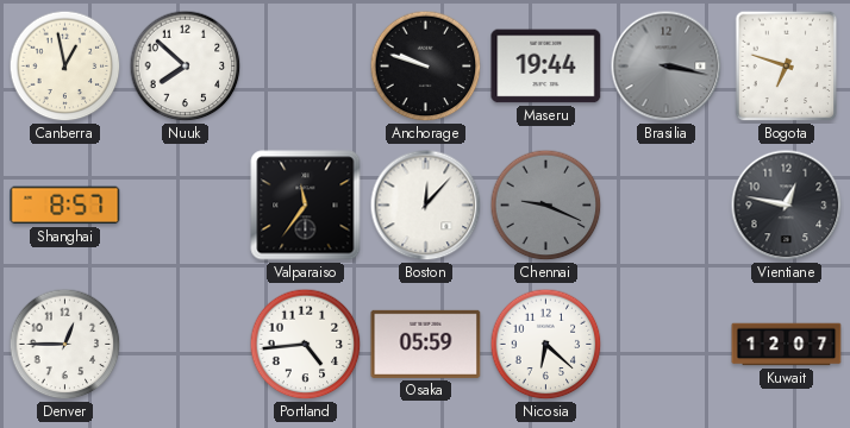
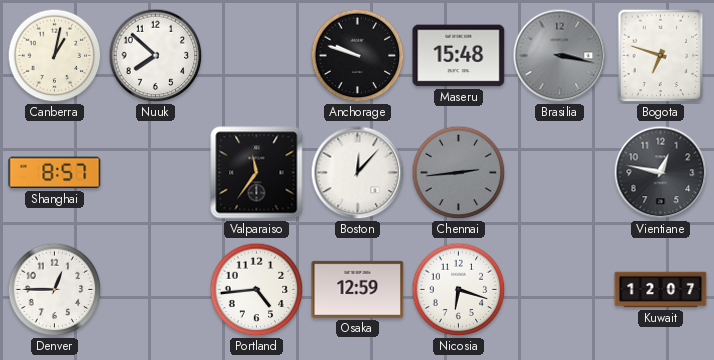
Canberra: 12:58 -> 1:02
Maseru: 19:44 -> 15:48
Chennai: 9:19 -> 2:44
Osaka: 05:59 -> 12:59
Nicosia: 6:22 -> 6:18
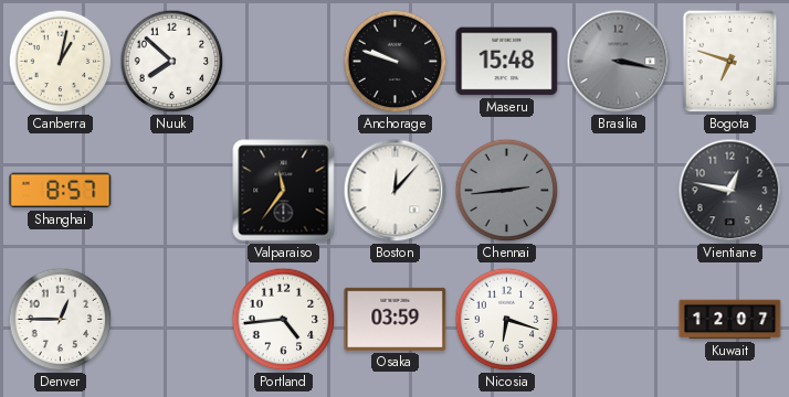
Osaka: 12:59 -> 03:59
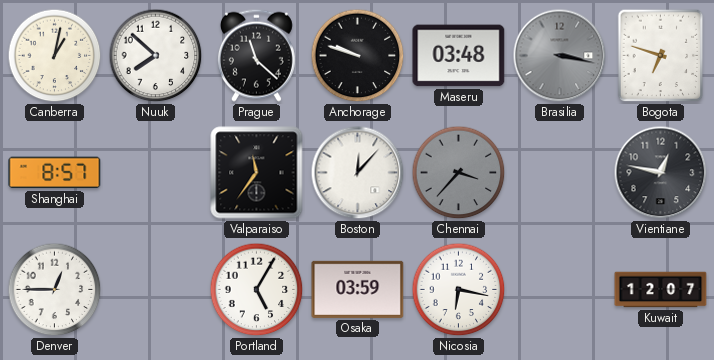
Prague: none -> 11:22
Maseru: 15:48 -> 03:48
Chennai: 2:44 -> 3:37
Portland: 4:44 -> 5:05
Nicosia: 6:18 -> 6:17
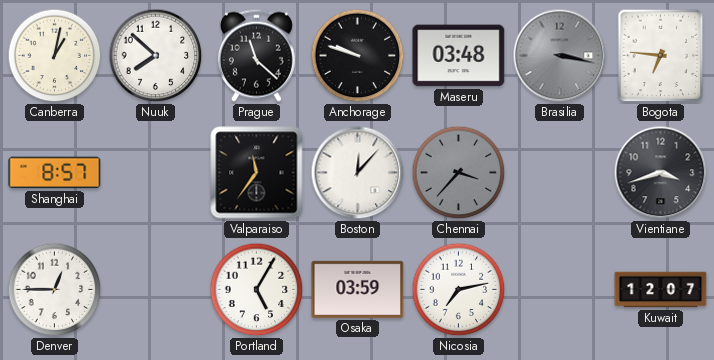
Bogota: 6:48 -> 6:46
Vientiane: 12:47 -> 3:42
Nicosia: 6:17 -> 7:13
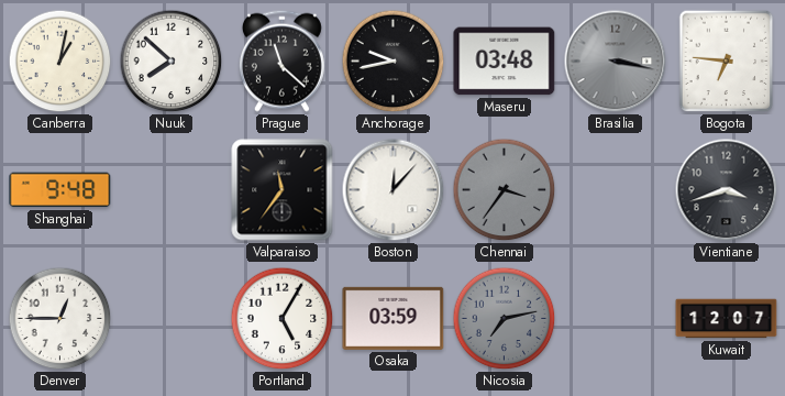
Anchorage: 9:48 -> 9:43
Shanghai: 8:57 -> 9:48
Chennai: 3:37 -> 3:36
Nicosia dial: white -> grey
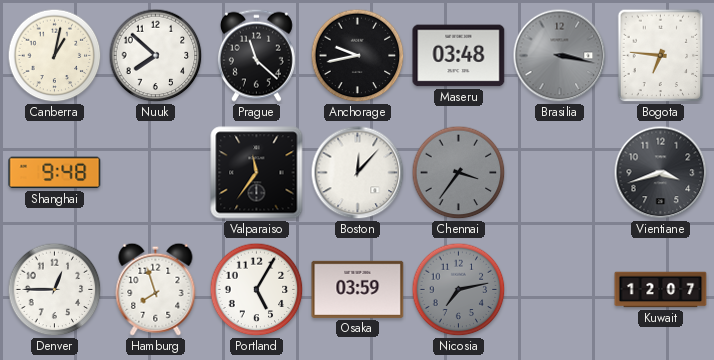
Hamburg: none -> 7:57
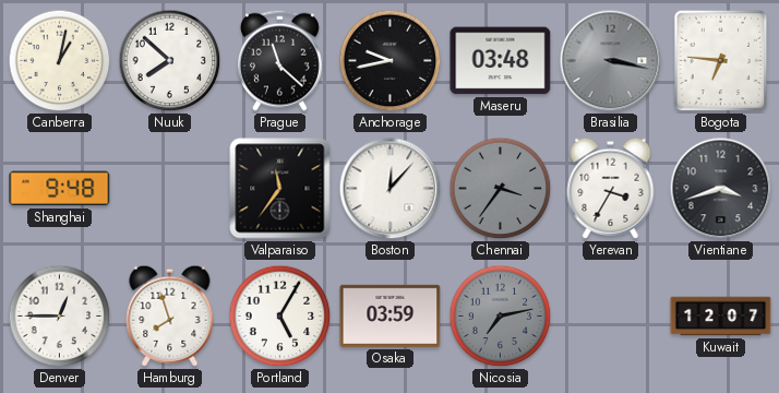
Yerevan: none -> 3:35
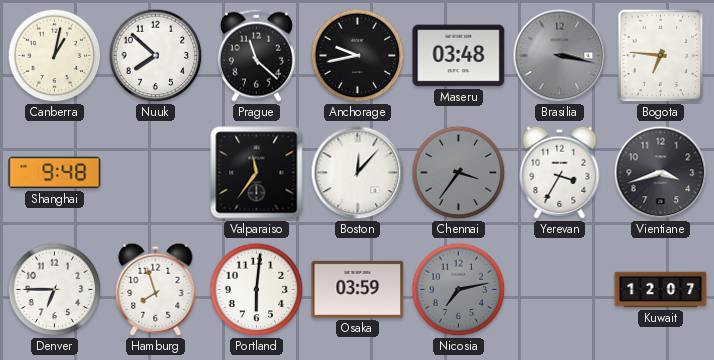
Denver: 12:45 -> 6:45
Portland: 5:05 -> 6:01
